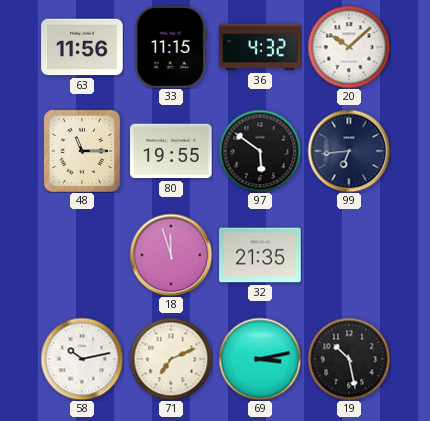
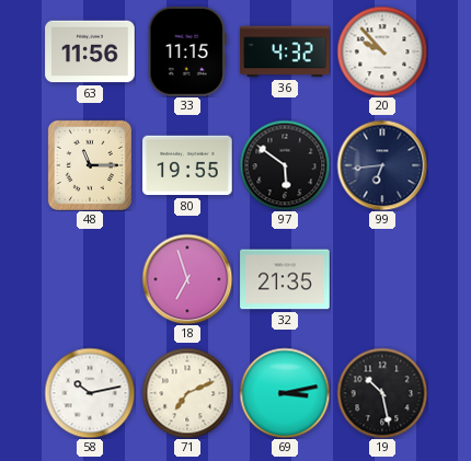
20: 10:08 -> 9:53
18: 11:57 -> 6:57
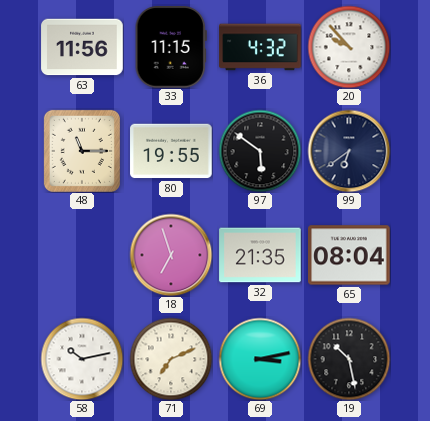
99: 6:44 -> 6:39
65: none -> 08:04
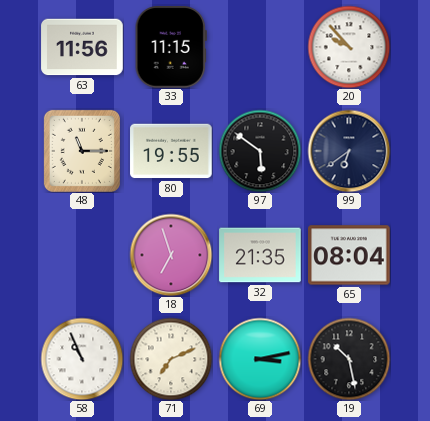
36: 4:32 -> none
58: 10:13 -> 10:56
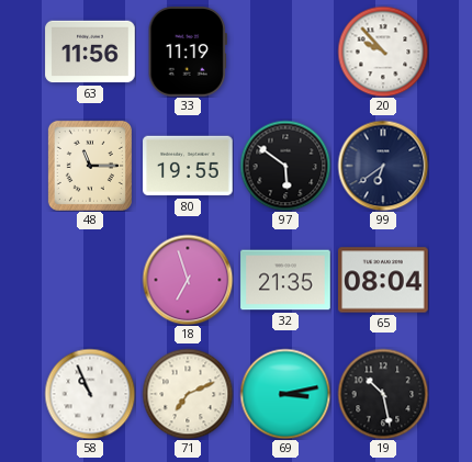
33: 11:15 -> 11:19
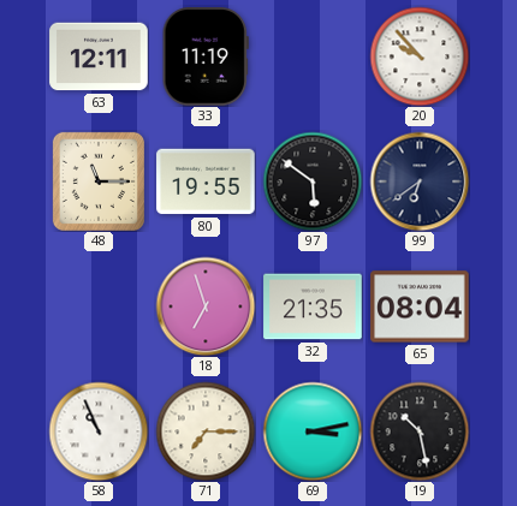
63: 11:56 -> 12:11
71: 7:11 -> 7:15
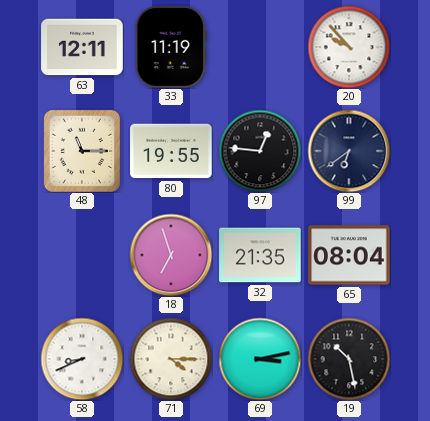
97: 5:51 -> 12:46
58: 10:56 -> 8:41
71: 7:15 -> 4:15
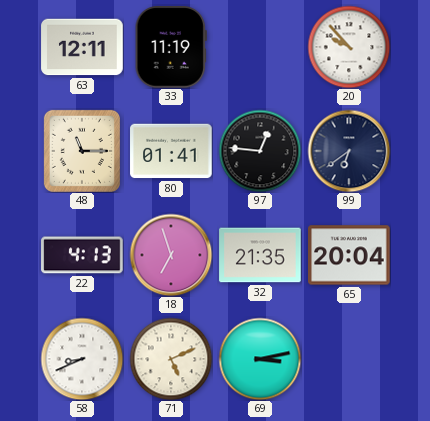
80: 19:55 -> 01:41
22: none -> 4:13
65: 08:04 -> 20:04
71: 4:15 -> 5:11
19: 10:28 -> none
